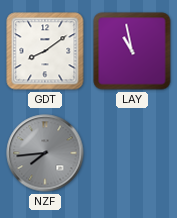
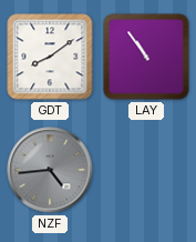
LAY: 10:58 -> 10:54
NZF: 7:44 -> 4:44
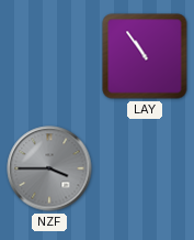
GDT: 8:09 -> none
NZF: 4:44 -> 3:45
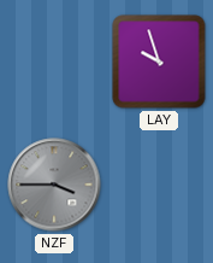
LAY: 10:54 -> 9:57
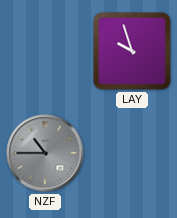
NZF: 3:45 -> 10:45
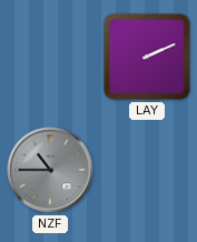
LAY: 9:57 -> 2:11
